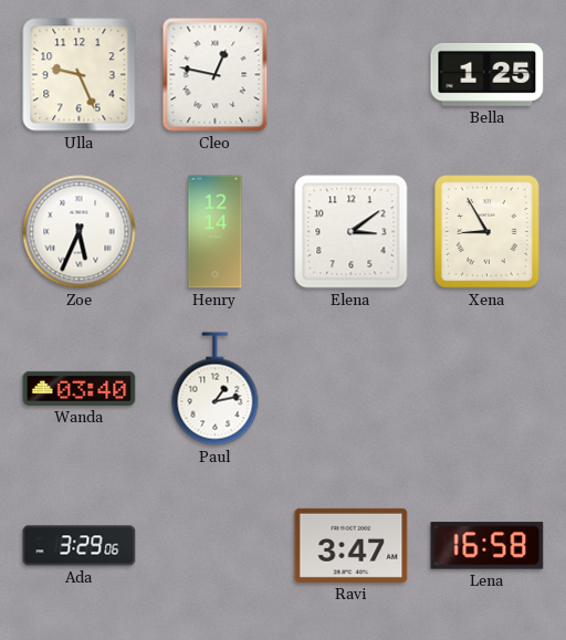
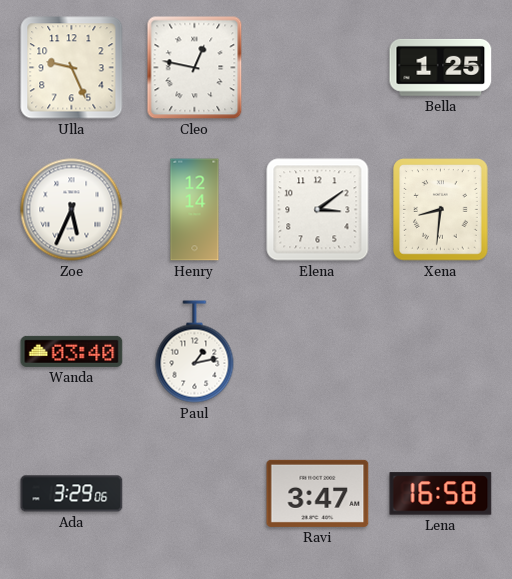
Xena: 8:55 -> 8:31
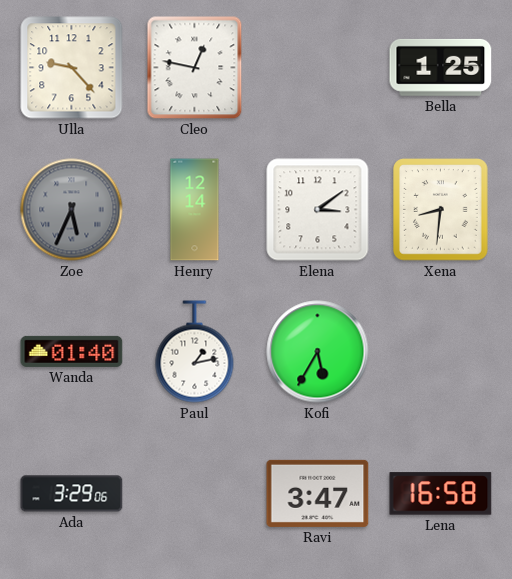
Ulla: 9:26 -> 9:23
Zoe dial: white -> grey
Wanda: 03:40 -> 01:40
Kofi: none -> 5:35
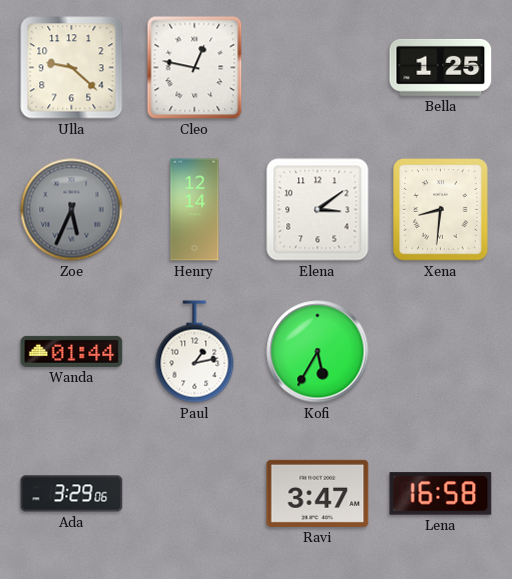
Ulla: 9:23 -> 9:22
Wanda: 01:40 -> 01:44
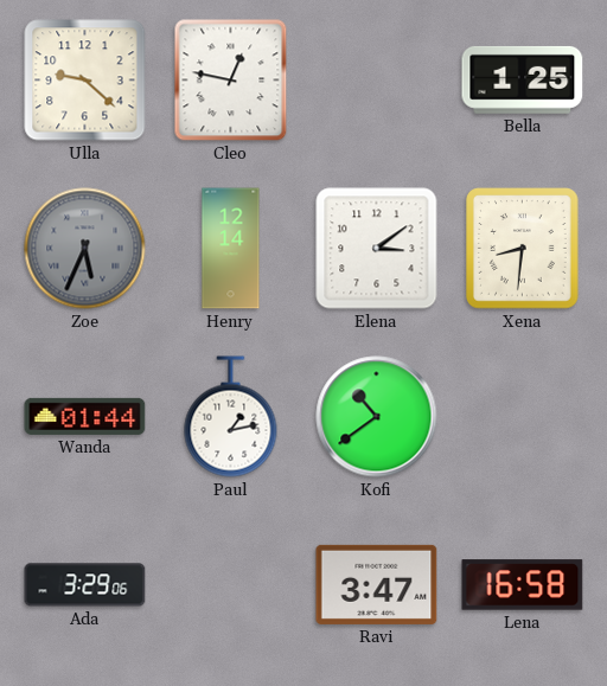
Kofi: 5:35 -> 10:39
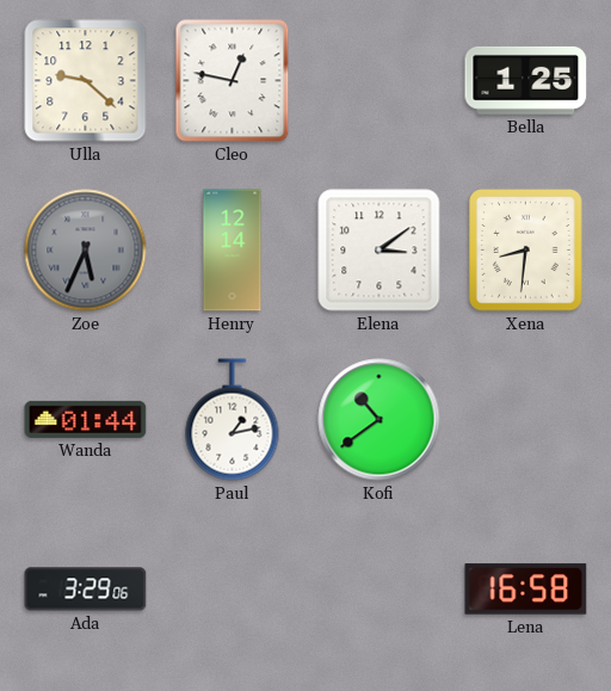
Ravi: 3:47 -> none
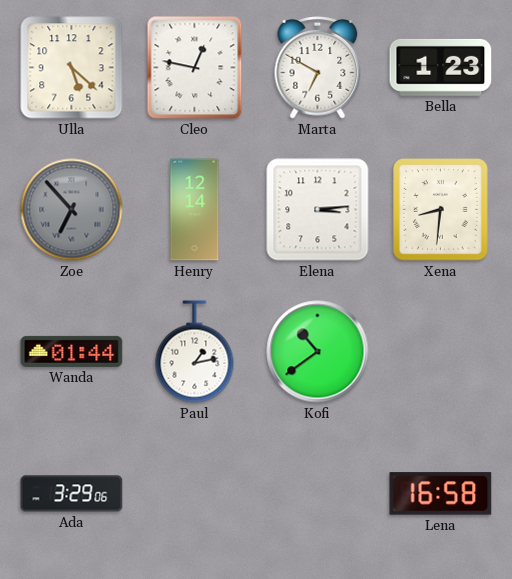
Ulla: 9:22 -> 5:22
Marta: none -> 6:50
Bella: 1:25 -> 1:23
Zoe: 5:34 -> 6:53
Elena: 3:09 -> 3:14
